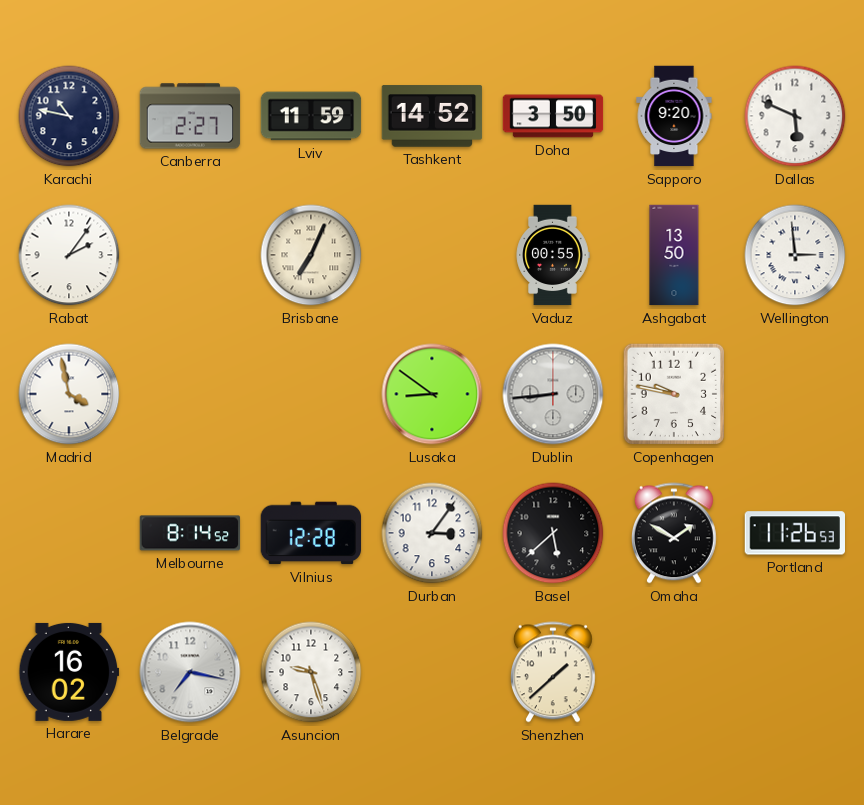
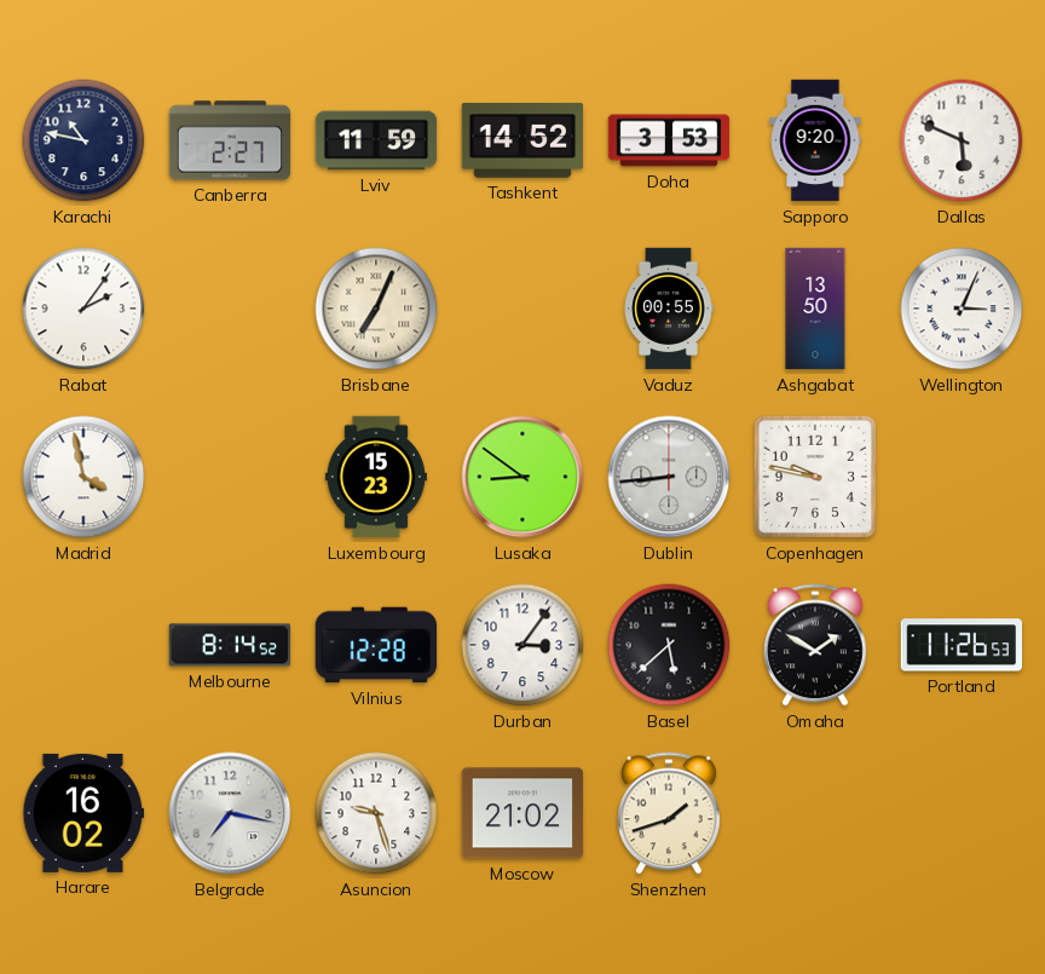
Doha: 3:50 -> 3:53
Wellington: 2:59 -> 3:04
Luxembourg: none -> 15:23
Moscow: none -> 21:02
Shenzhen: 1:38 -> 1:42
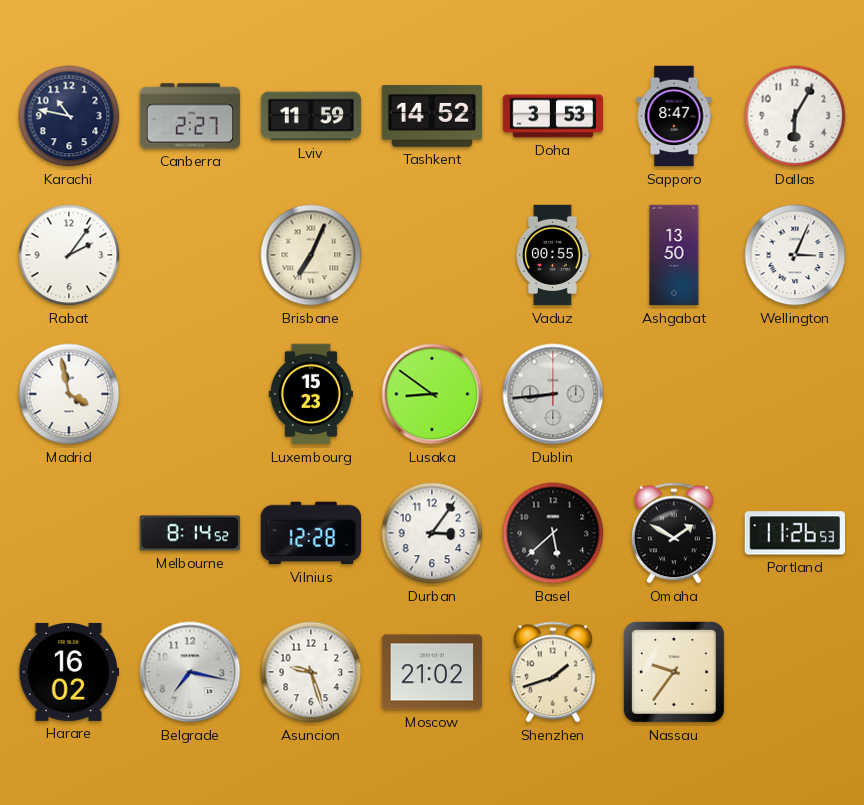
Sapporo: 9:20 -> 8:47
Dallas: 5:49 -> 6:05
Copenhagen: 9:47 -> none
Nassau: none -> 9:36
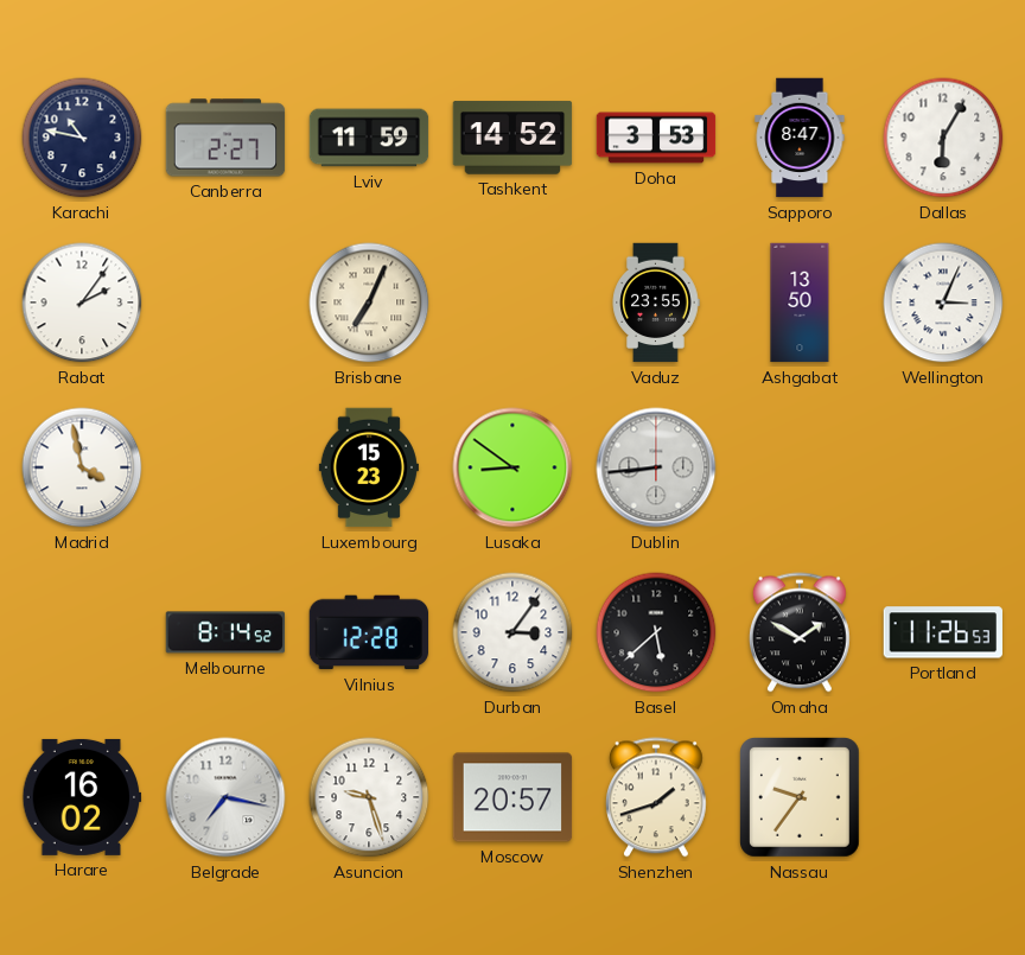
Vaduz: 00:55 -> 23:55
Moscow: 21:02 -> 20:57
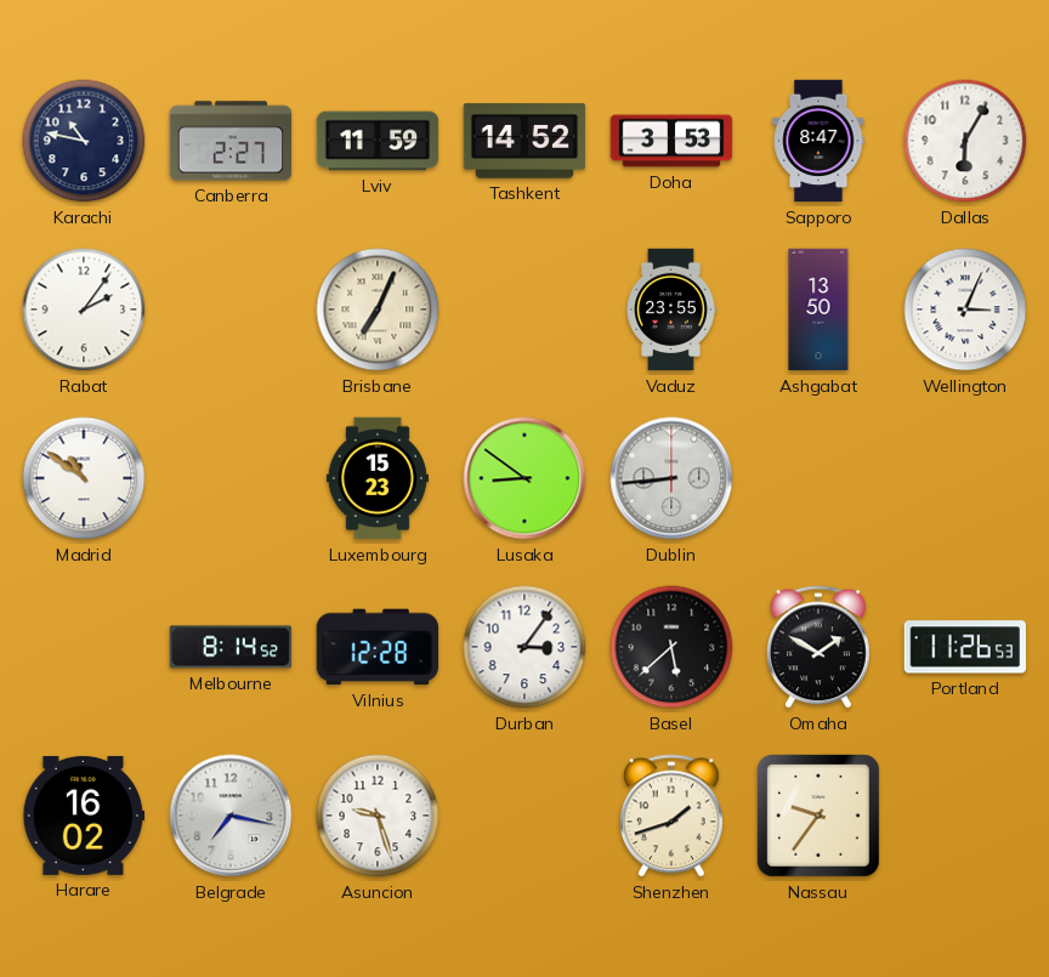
Madrid: 3:58 -> 10:51
Moscow: 20:57 -> none
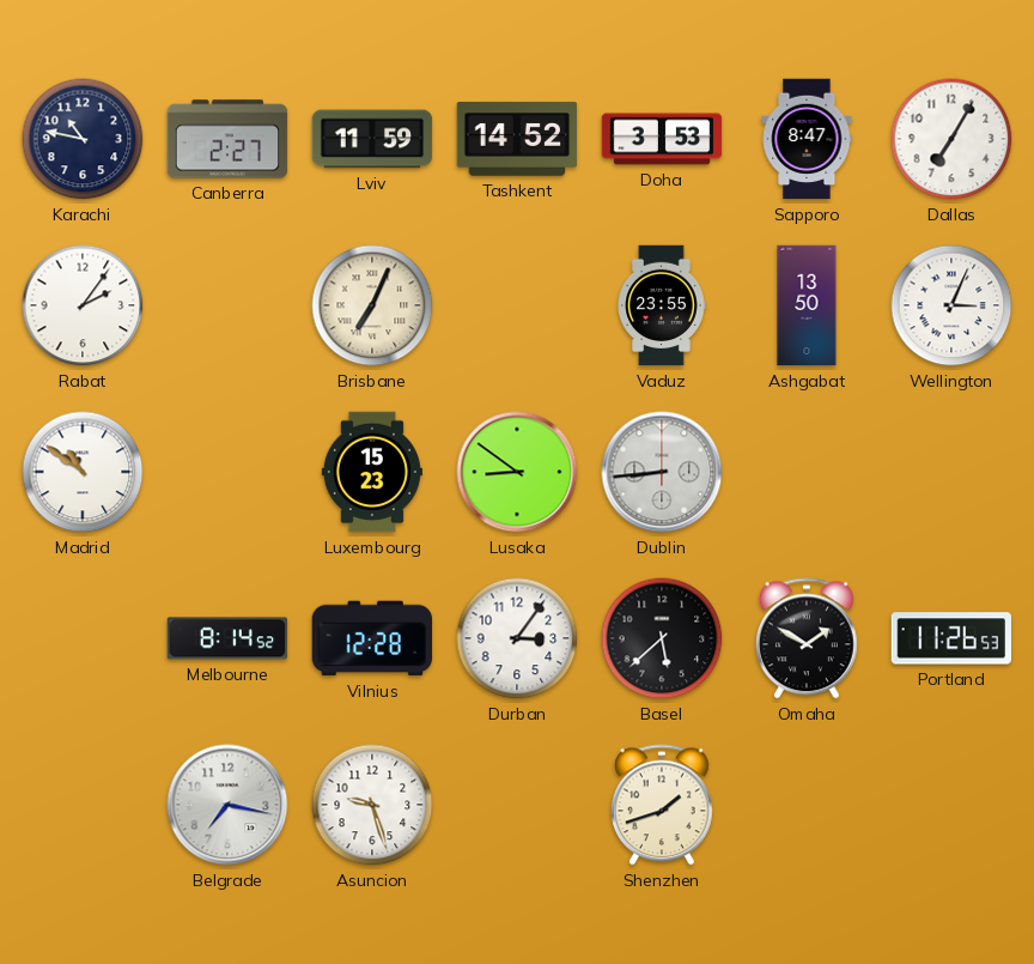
Dallas: 6:05 -> 7:05
Harare: 16:02 -> none
Nassau: 9:36 -> none
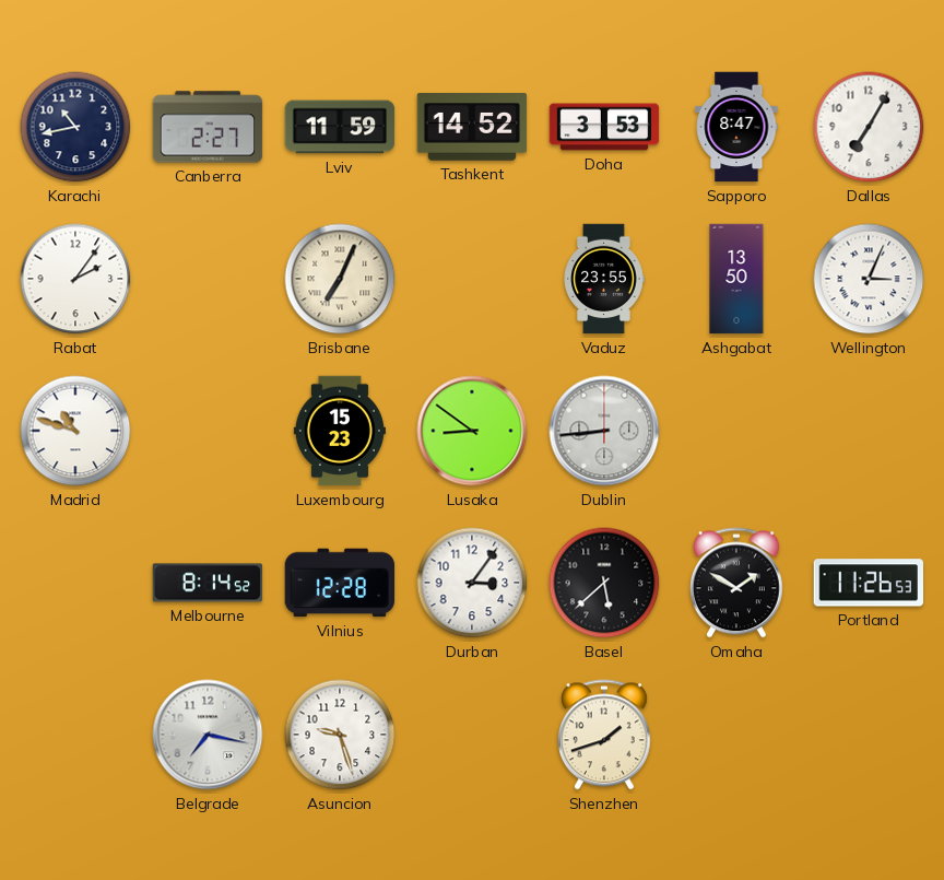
Karachi: 10:47 -> 10:43
Madrid: 10:51 -> 10:48
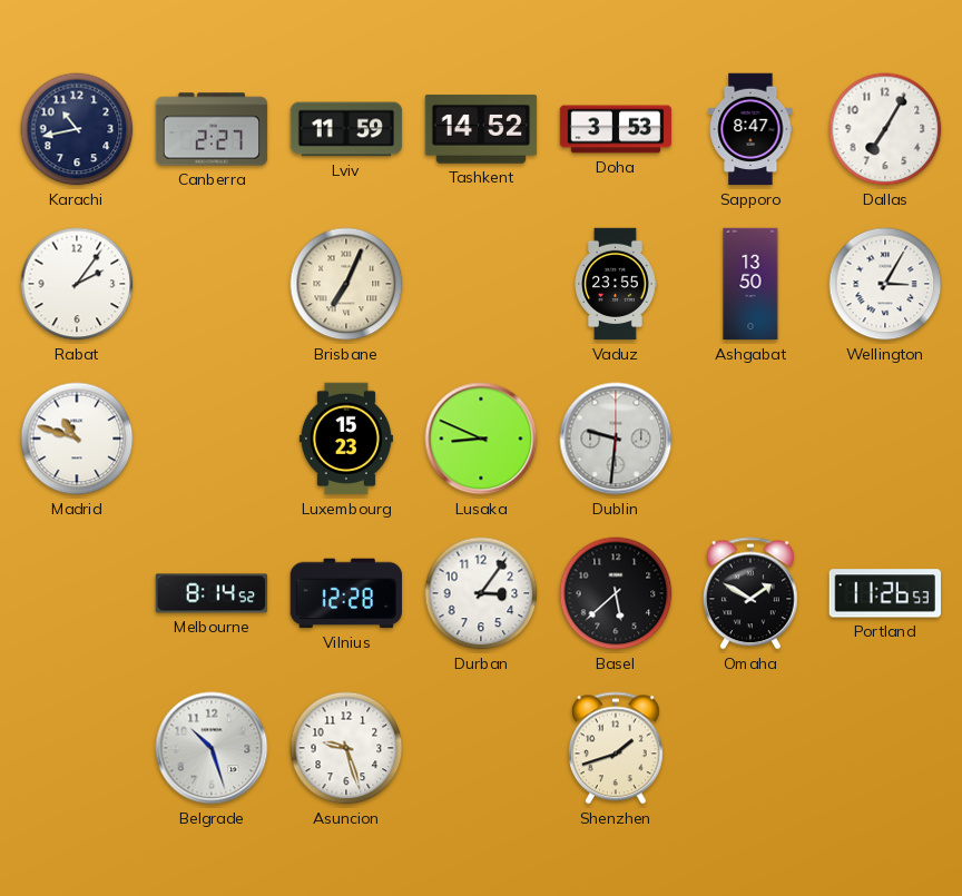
Wellington: 3:04 -> 3:05
Lusaka: 8:51 -> 8:49
Dublin: 8:44 -> 9:31
Belgrade: 7:17 -> 10:27
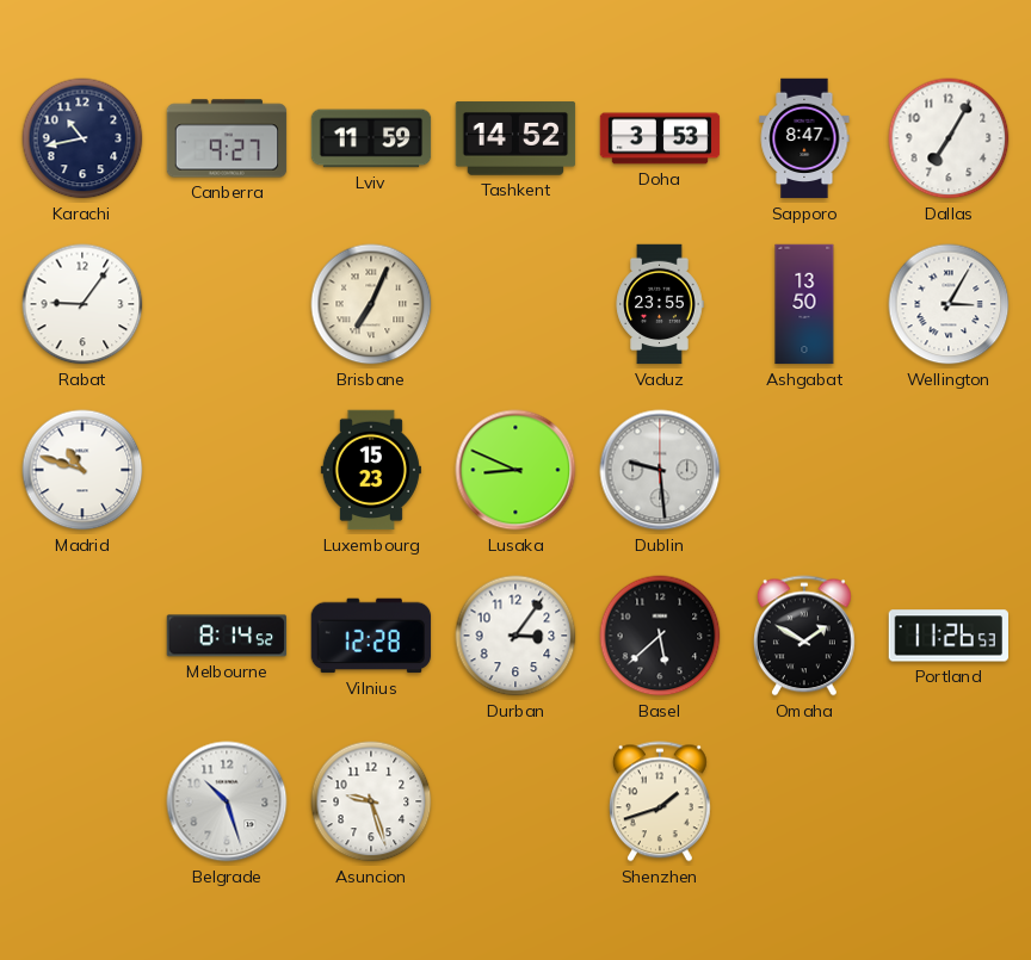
Canberra: 2:27 -> 9:27
Rabat: 2:06 -> 9:06
Dublin: 9:31 -> 9:29
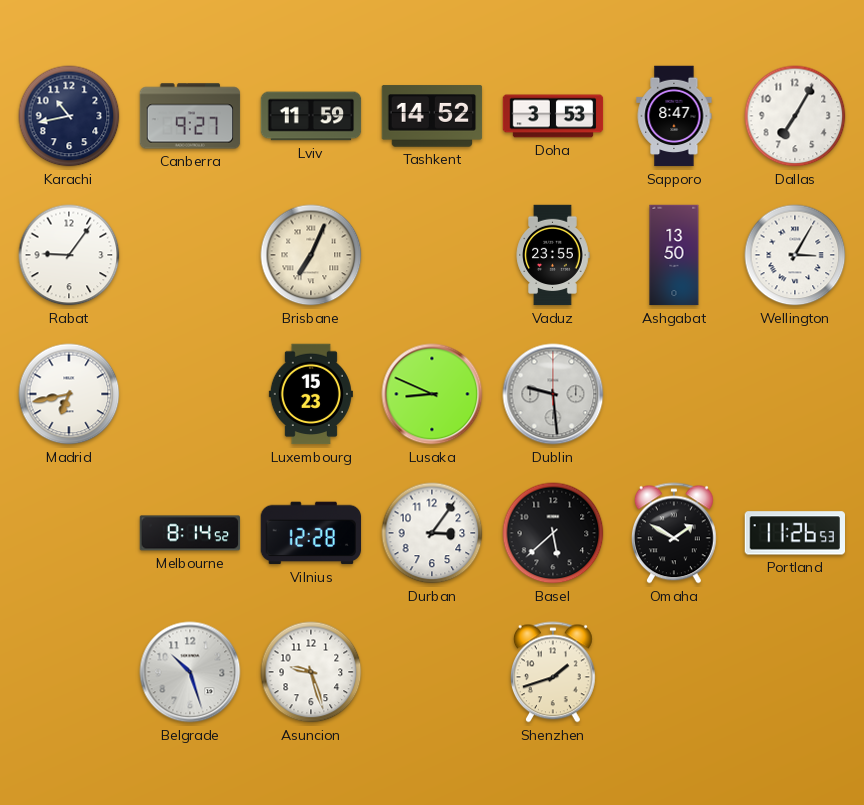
Madrid: 10:48 -> 6:43
